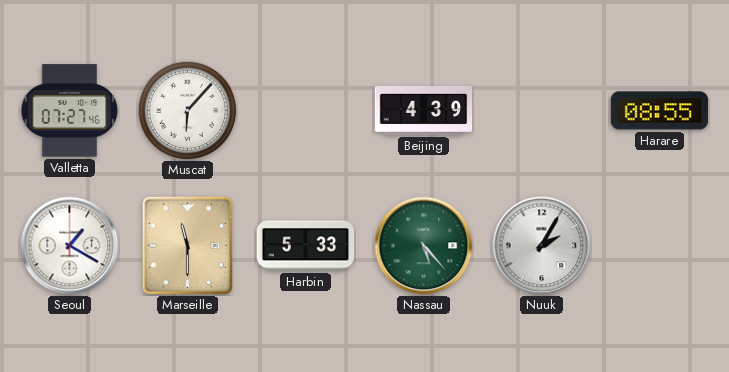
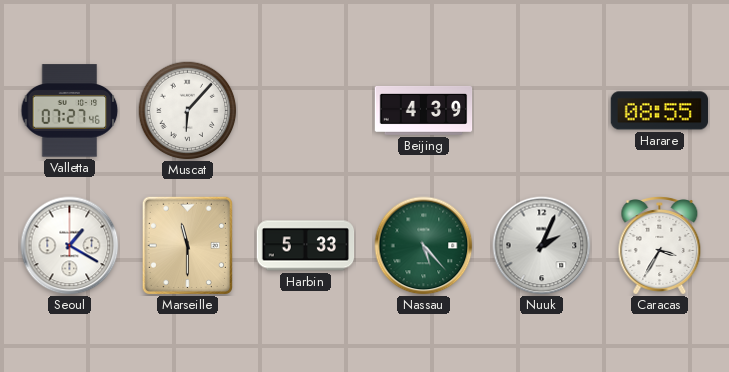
Nuuk: 2:05 -> 2:04
Caracas: none -> 3:35
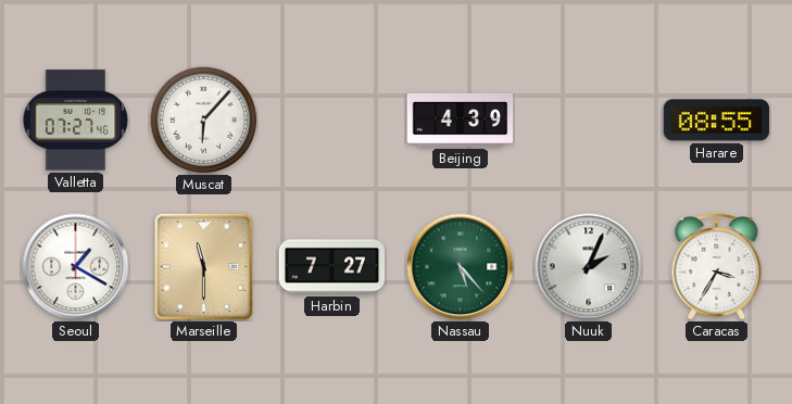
Harbin: 5:33 -> 7:27
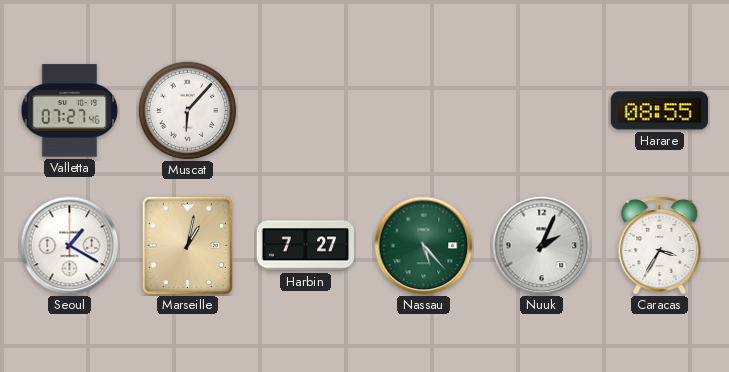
Beijing: 4:39 -> none
Marseille: 11:30 -> 1:02
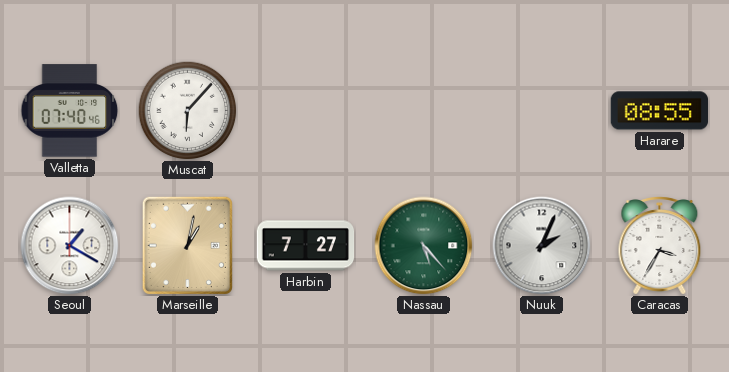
Valletta: 07:27 -> 07:40
